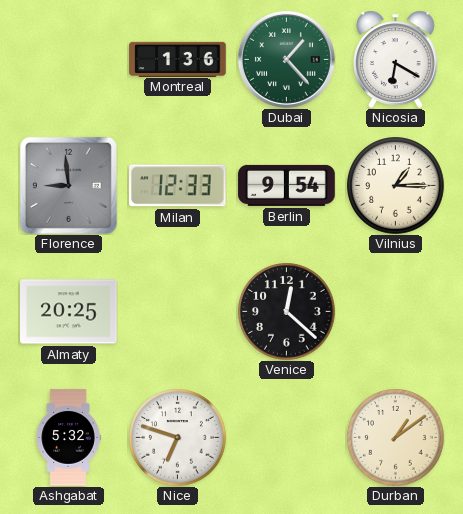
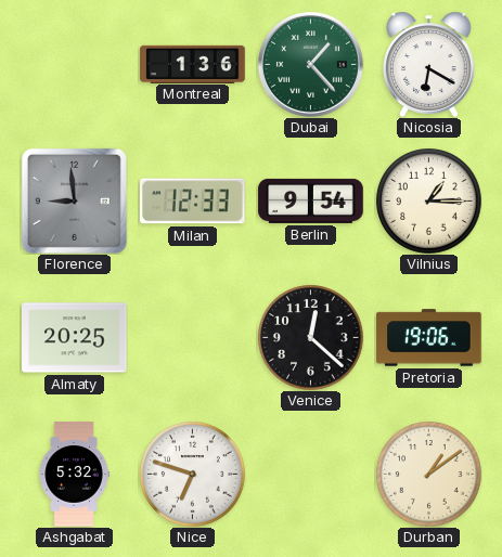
Pretoria: none -> 19:06
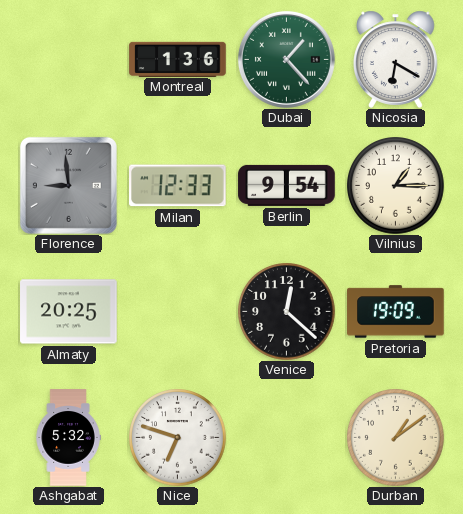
Pretoria: 19:06 -> 19:09
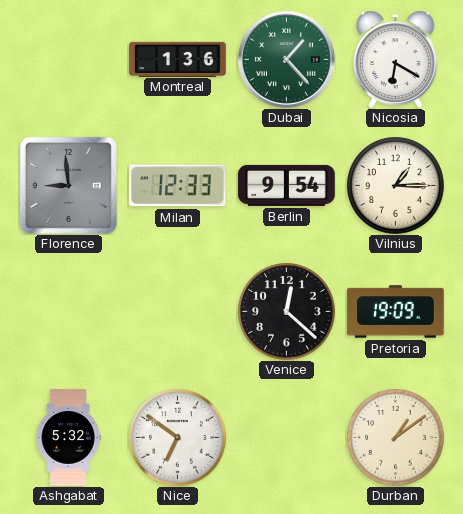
Almaty: 20:25 -> none
Nice: 6:48 -> 6:51
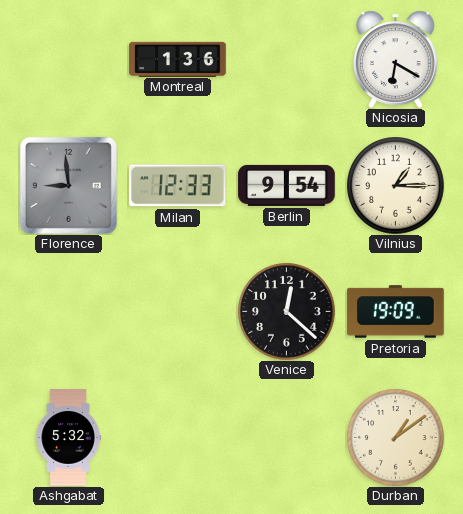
Dubai: 1:23 -> none
Nice: 6:51 -> none
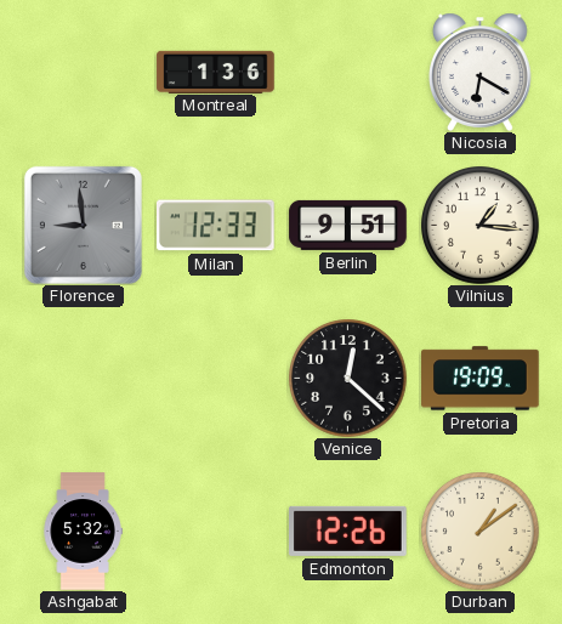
Berlin: 9:54 -> 9:51
Vilnius: 1:15 -> 1:16
Edmonton: none -> 12:26
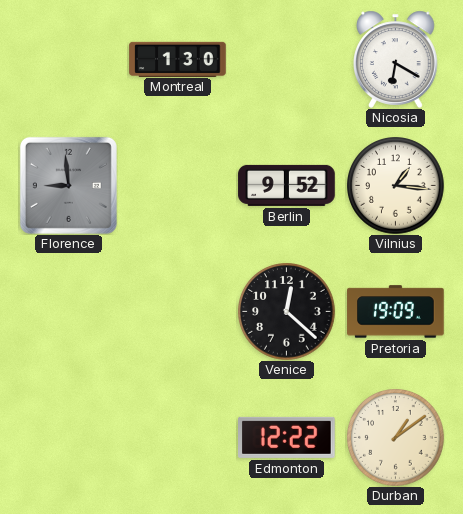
Montreal: 1:36 -> 1:30
Milan: 12:33 -> none
Berlin: 9:51 -> 9:52
Ashgabat: 5:32 -> none
Edmonton: 12:26 -> 12:22
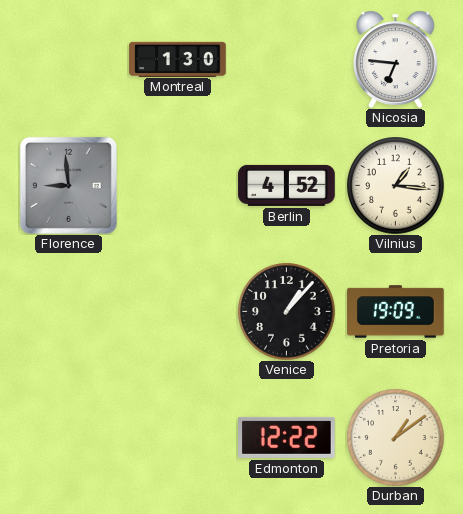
Nicosia: 6:20 -> 6:46
Berlin: 9:52 -> 4:52
Venice: 12:22 -> 1:07
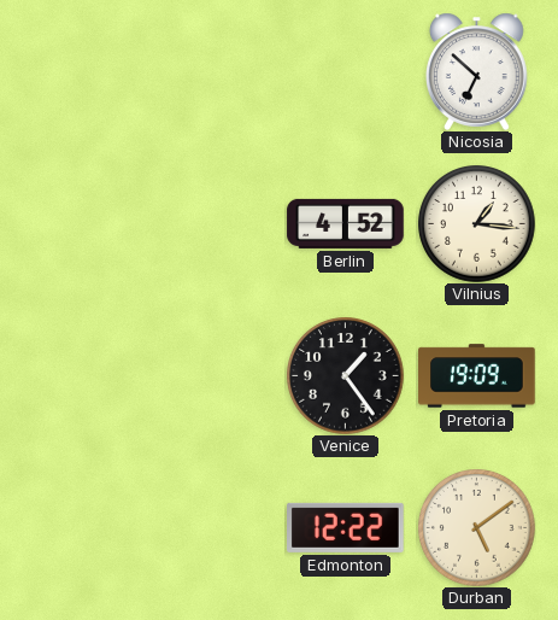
Montreal: 1:30 -> none
Nicosia: 6:46 -> 6:52
Florence: 8:59 -> none
Venice: 1:07 -> 1:24
Durban: 1:09 -> 5:09
